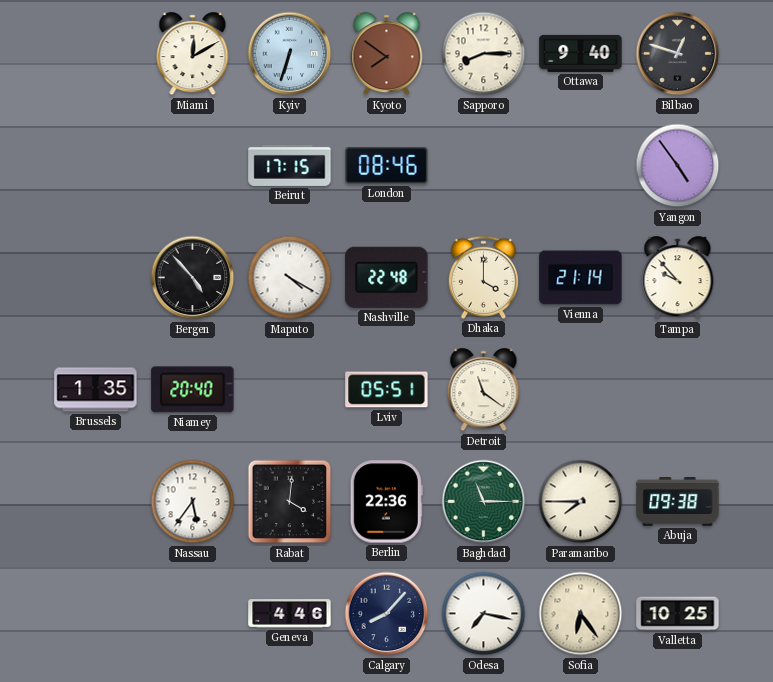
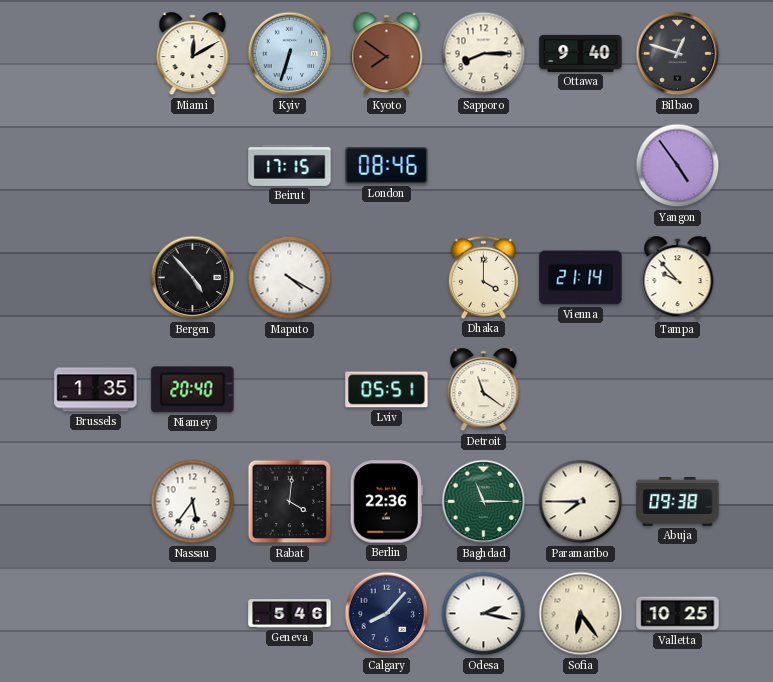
Nashville: 22:48 -> none
Geneva: 4:46 -> 5:46
Odesa: 7:17 -> 2:17
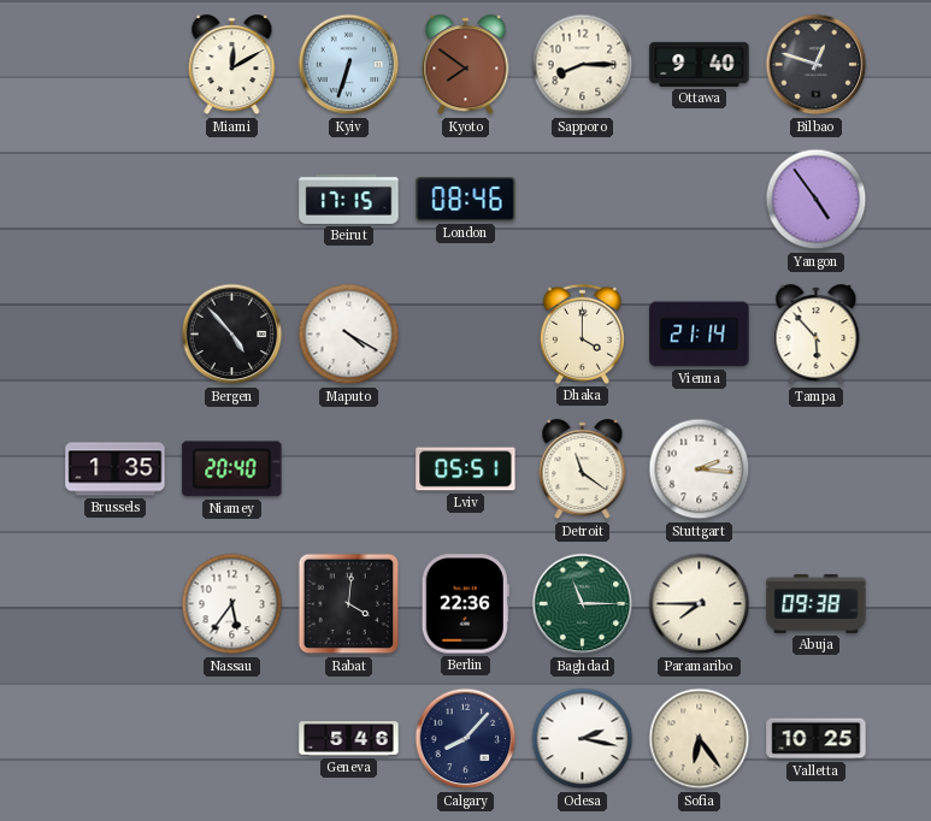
Tampa: 9:53 -> 5:53
Stuttgart: none -> 2:16
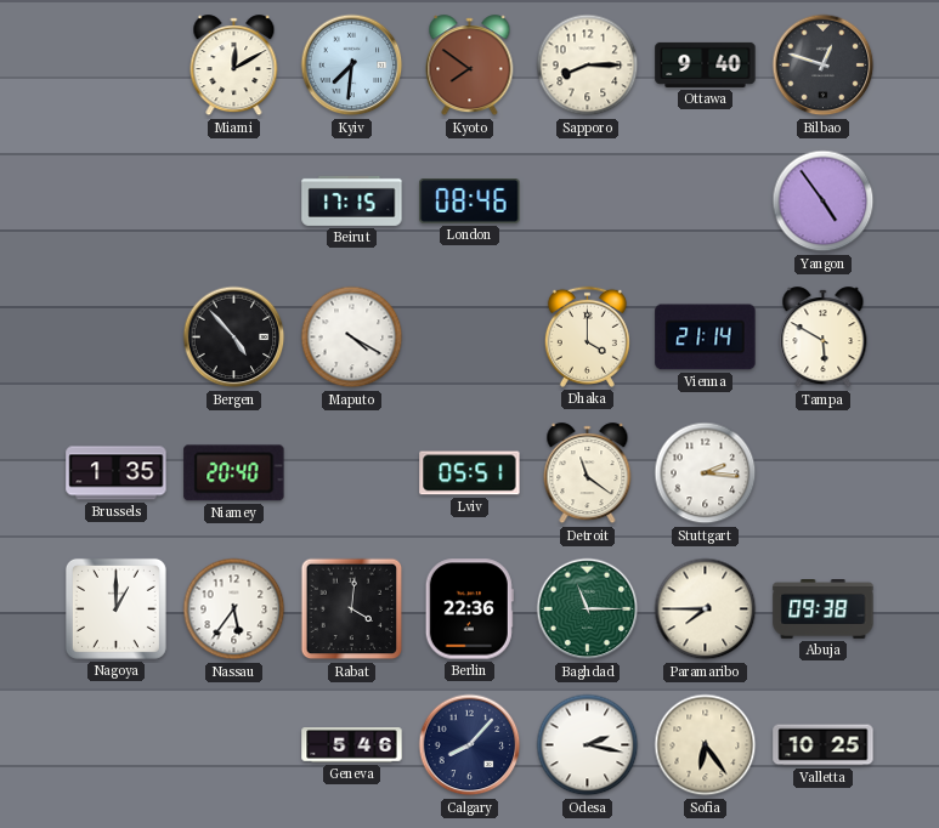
Kyiv: 6:33 -> 7:31
Tampa: 5:53 -> 5:50
Nagoya: none -> 1:00
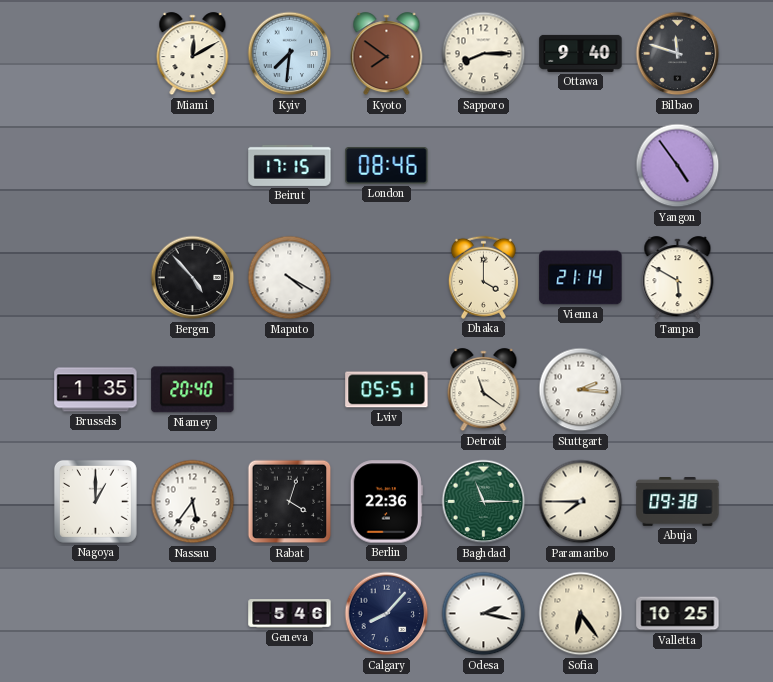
Bilbao: 12:48 -> 11:48
Rabat: 4:01 -> 4:03
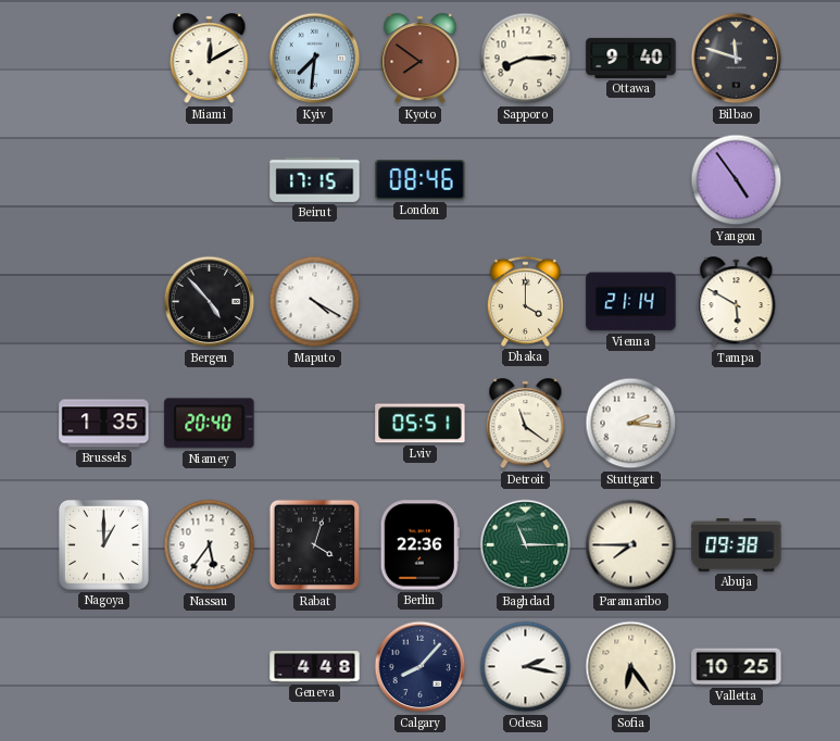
Geneva: 5:46 -> 4:48
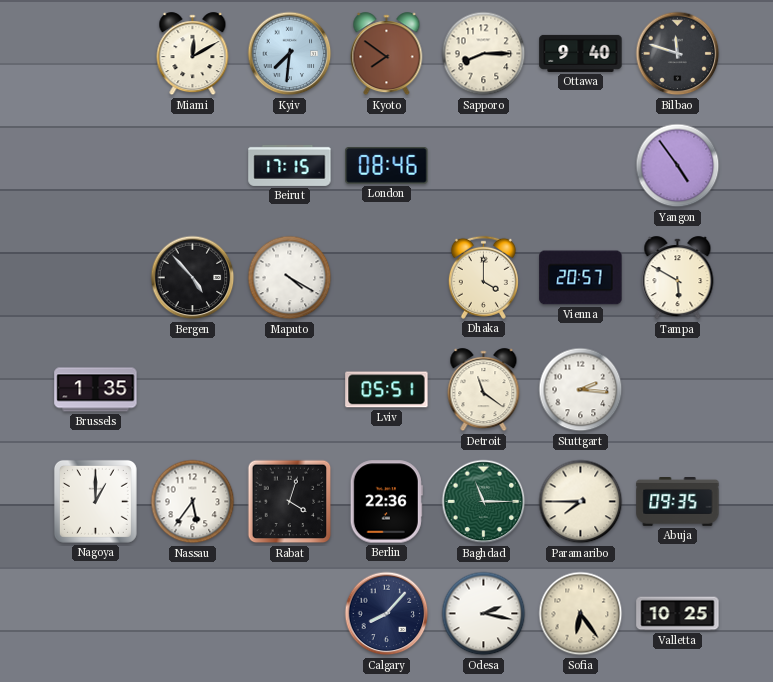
Vienna: 21:14 -> 20:57
Niamey: 20:40 -> none
Abuja: 09:38 -> 09:35
Geneva: 4:48 -> none
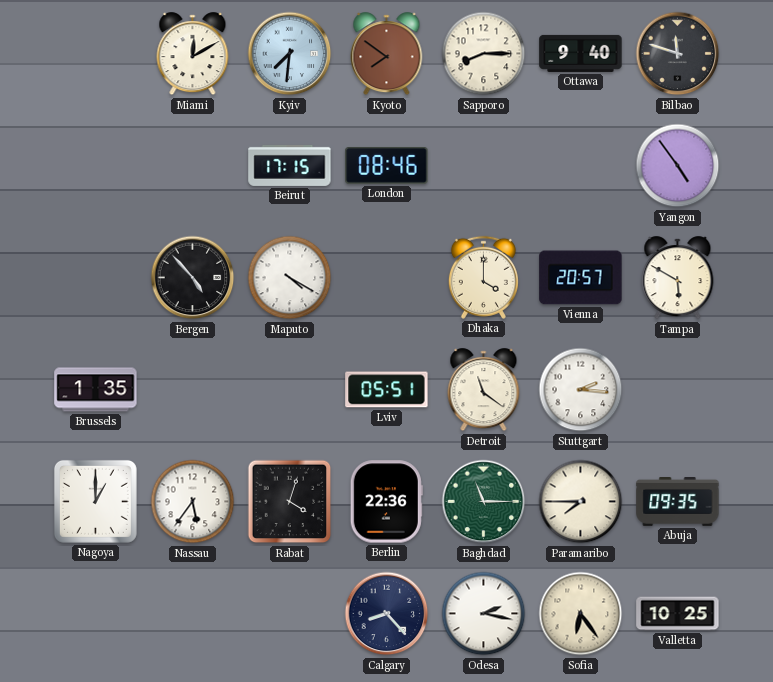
Calgary: 8:07 -> 8:23
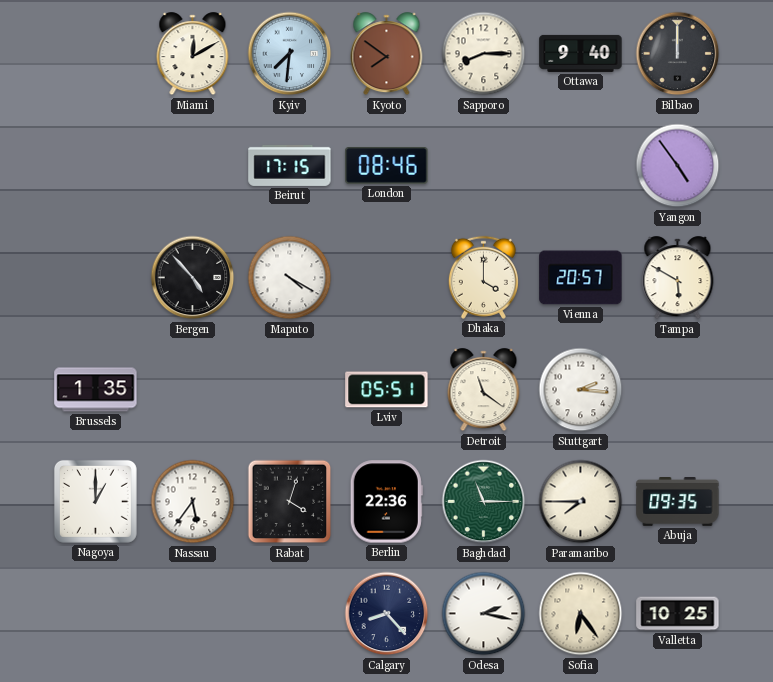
Bilbao: 11:48 -> 12:00
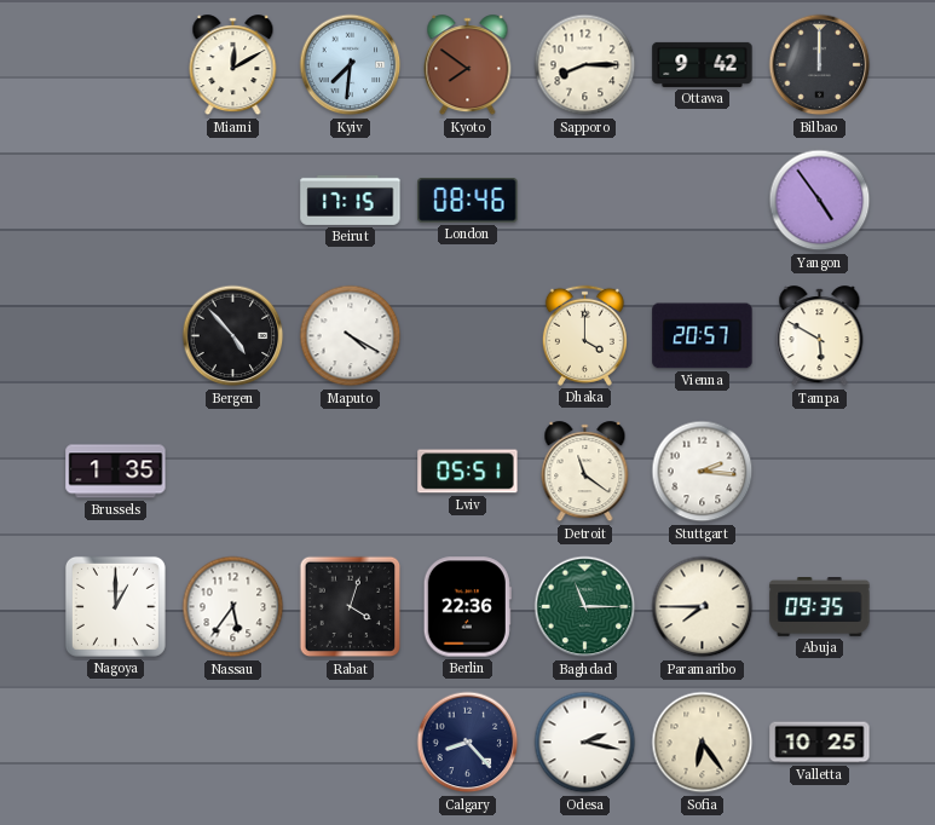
Ottawa: 9:40 -> 9:42
